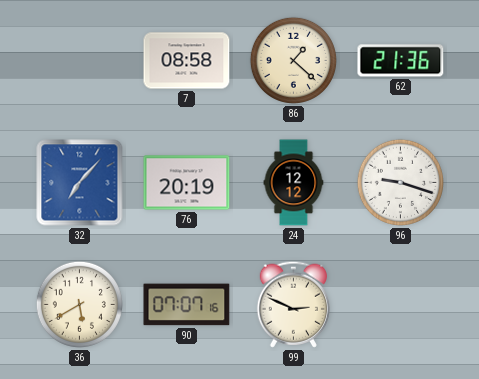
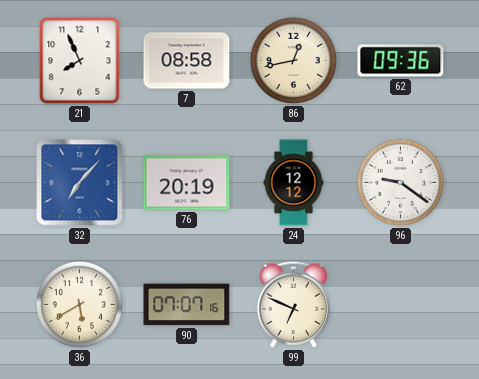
21: none -> 7:56
86: 1:22 -> 12:43
62: 21:36 -> 09:36
96: 9:18 -> 9:21
99: 2:49 -> 6:49
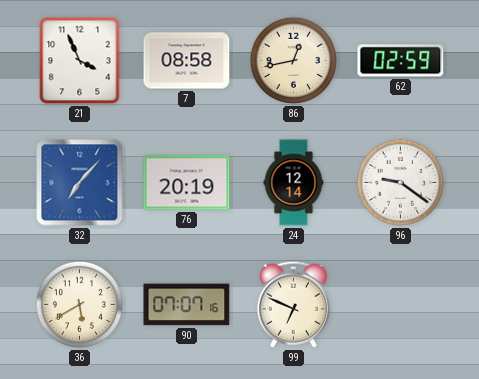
21: 7:56 -> 3:56
62: 09:36 -> 02:59
24: 12:12 -> 12:14
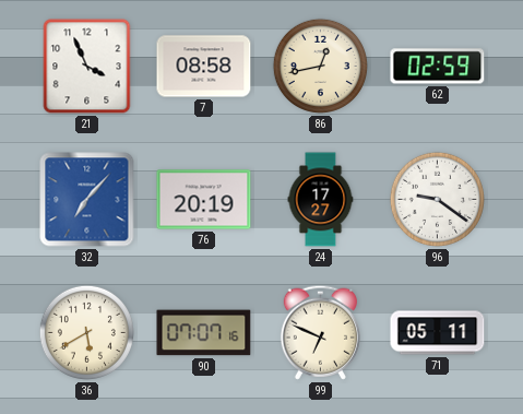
24: 12:14 -> 17:27
71: none -> 05:11
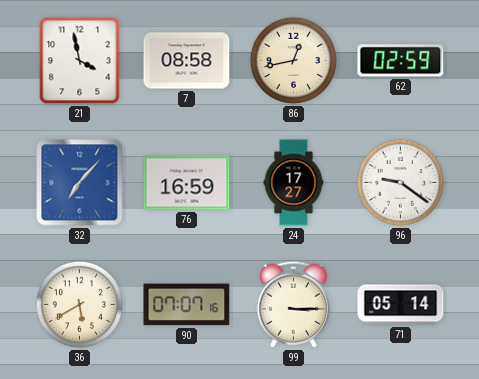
21: 3:56 -> 3:58
76: 20:19 -> 16:59
99: 6:49 -> 3:15
71: 05:11 -> 05:14
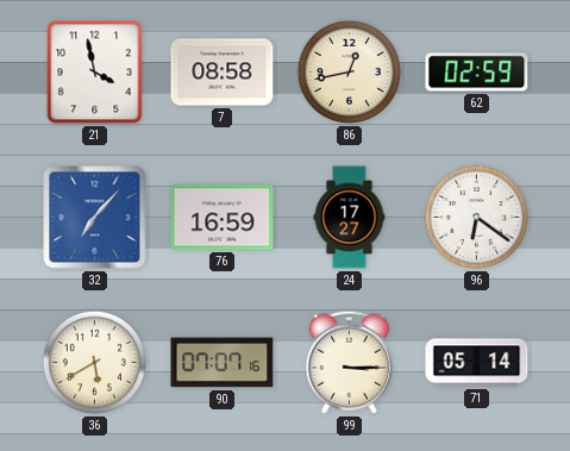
96: 9:21 -> 6:21
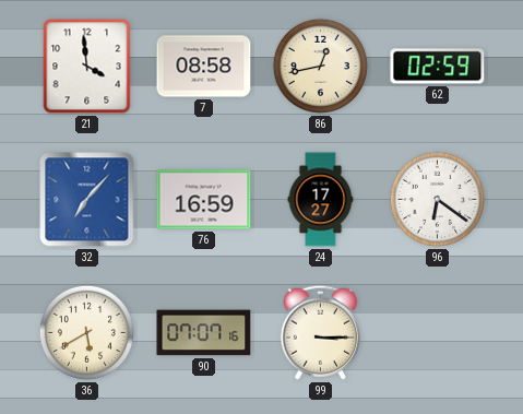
21: 3:58 -> 3:59
71: 05:14 -> none
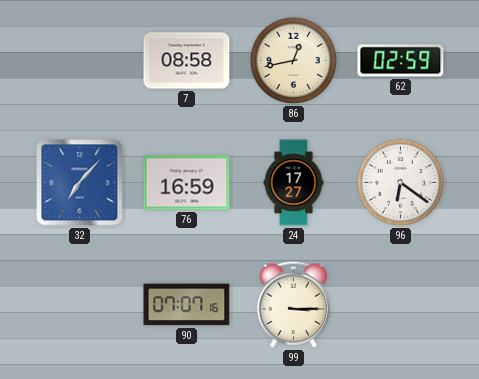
21: 3:59 -> none
36: 5:40 -> none
